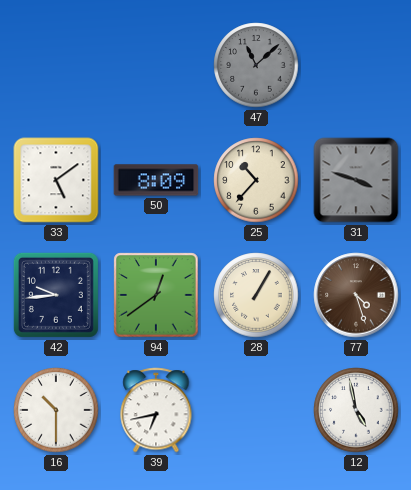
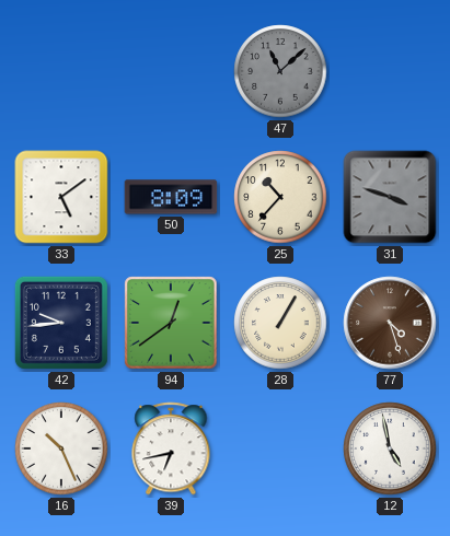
16: 10:30 -> 10:26
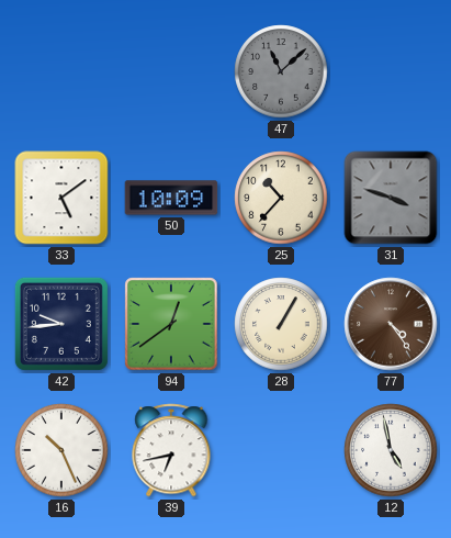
50: 8:09 -> 10:09
77: 4:27 -> 4:24
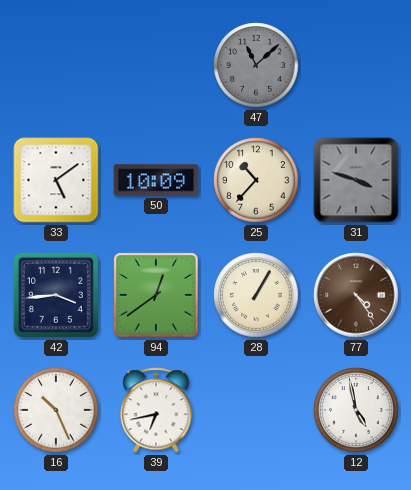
42: 9:44 -> 3:44
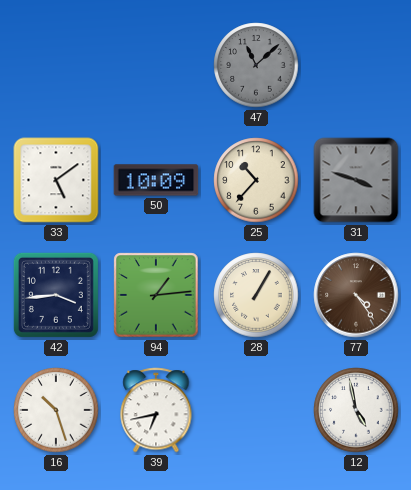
94: 12:39 -> 1:14
16: 10:26 -> 10:27
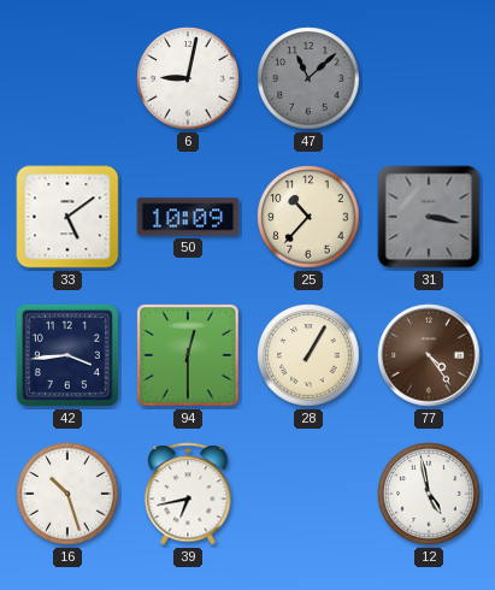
6: none -> 9:02
31: 3:48 -> 3:17
94: 1:14 -> 12:30
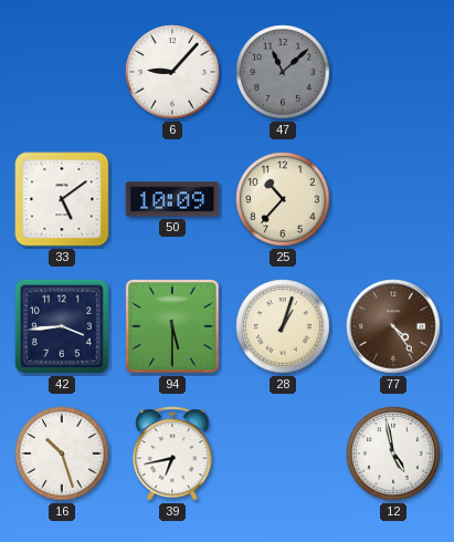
6: 9:02 -> 9:07
31: 3:17 -> none
94: 12:30 -> 5:30
28: 1:05 -> 1:03
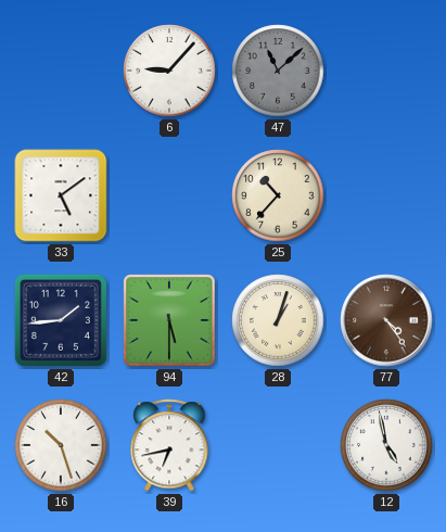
50: 10:09 -> none
42: 3:44 -> 1:44
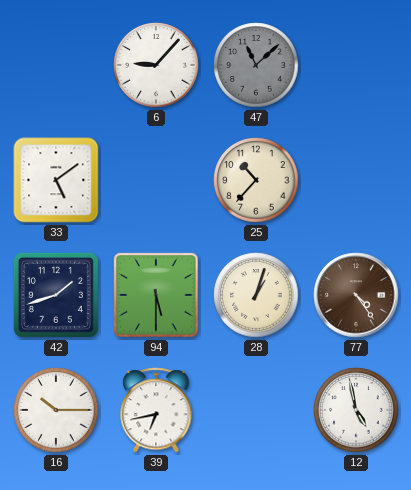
42: 1:44 -> 1:42
16: 10:27 -> 10:15
